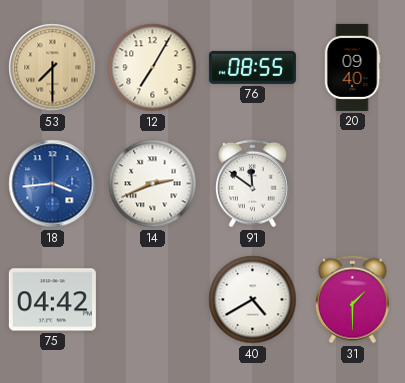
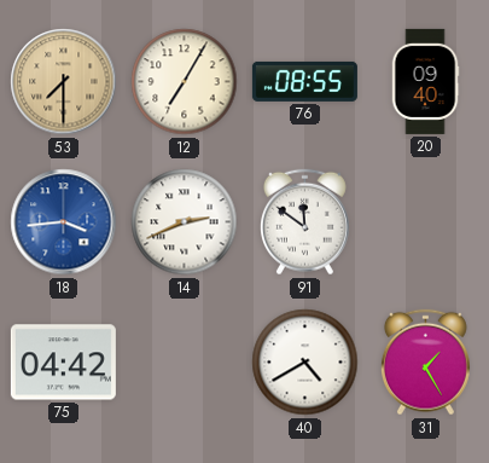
31: 1:30 -> 1:25
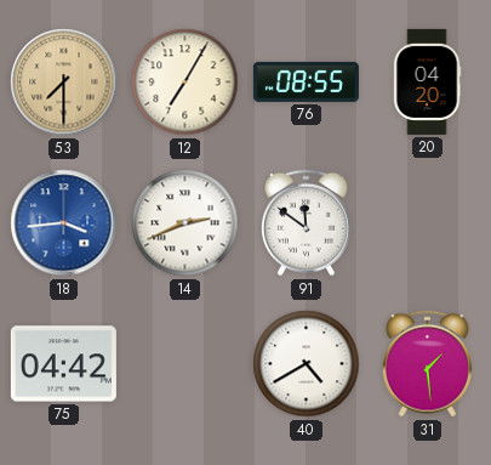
20: 09:40 -> 04:20
31: 1:25 -> 1:29
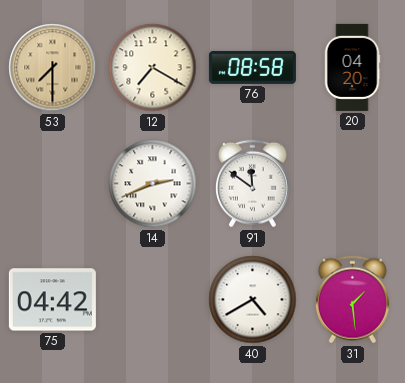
12: 7:05 -> 7:20
76: 08:55 -> 08:58
18: 3:44 -> none
